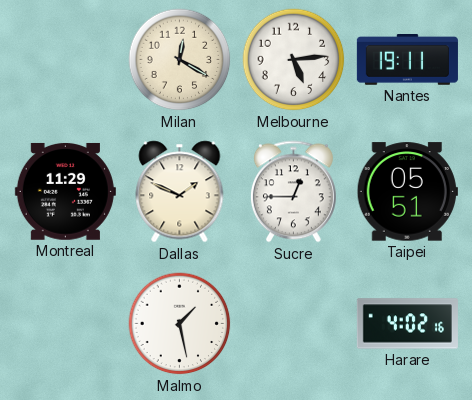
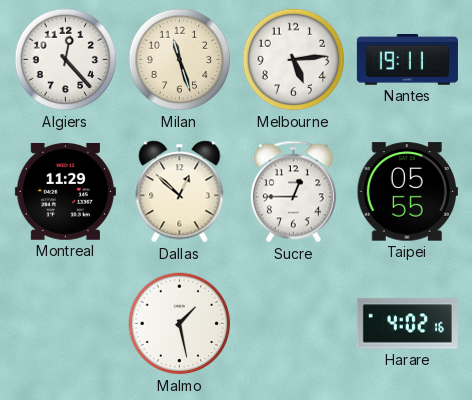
Algiers: none -> 12:23
Milan: 12:20 -> 11:27
Dallas: 1:49 -> 12:52
Taipei: 05:51 -> 05:55
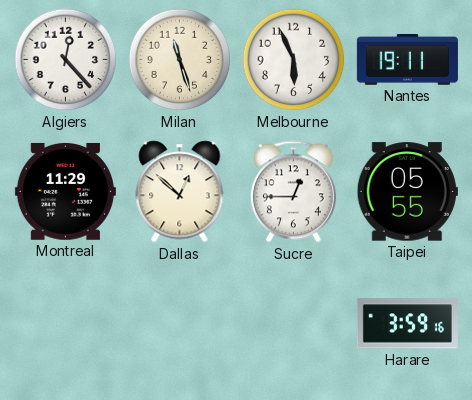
Melbourne: 5:14 -> 5:56
Malmo: 1:28 -> none
Harare: 4:02 -> 3:59
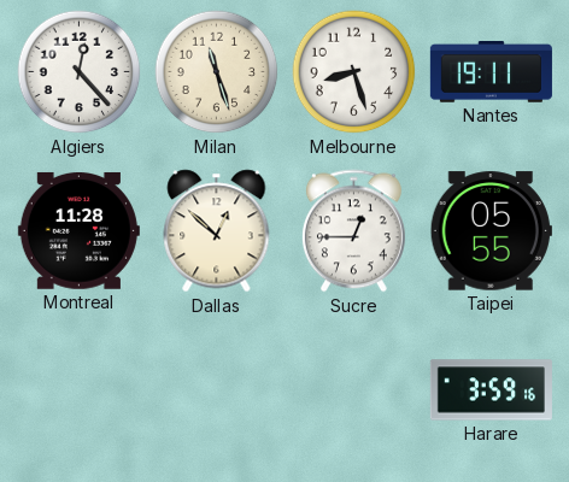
Melbourne: 5:56 -> 8:27
Montreal: 11:29 -> 11:28
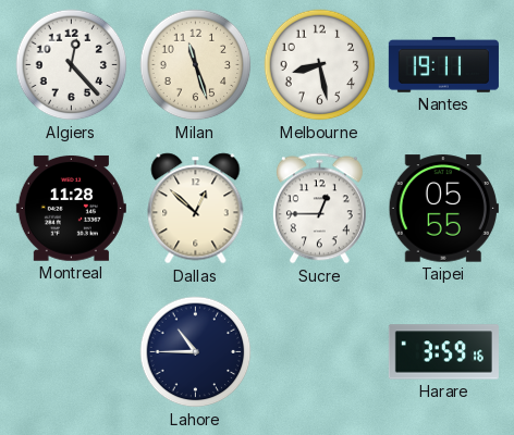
Melbourne: 8:27 -> 8:28
Lahore: none -> 10:45
